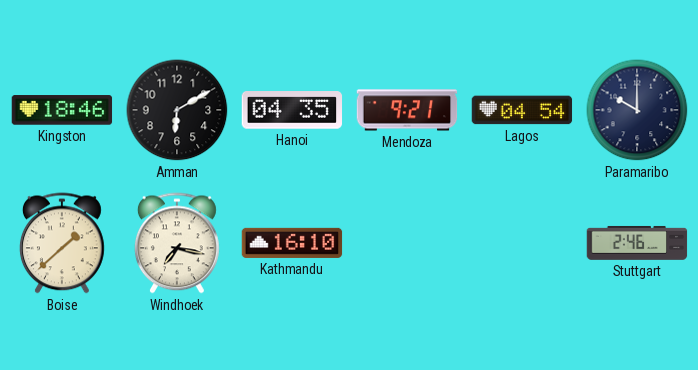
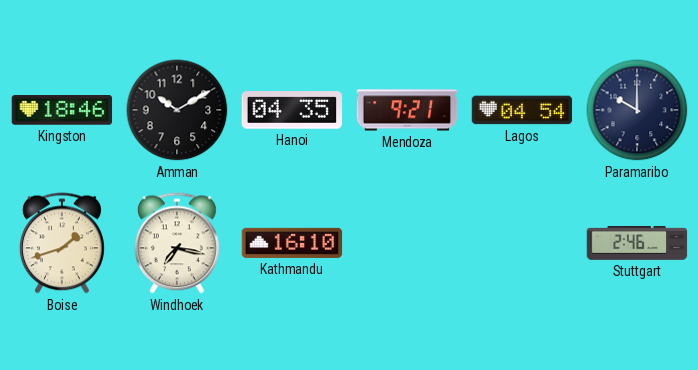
Amman: 6:10 -> 10:10
Boise: 1:38 -> 1:42
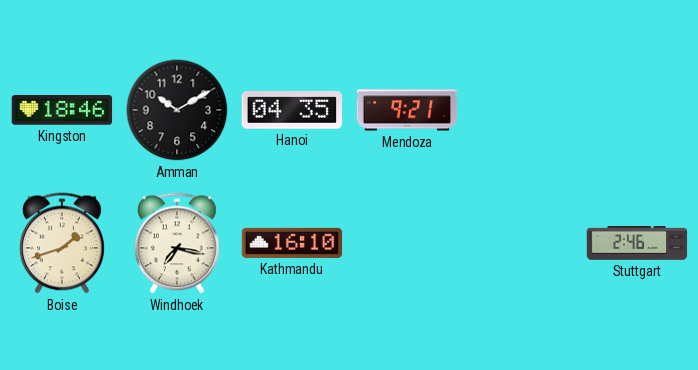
Lagos: 04:54 -> none
Paramaribo: 10:00 -> none
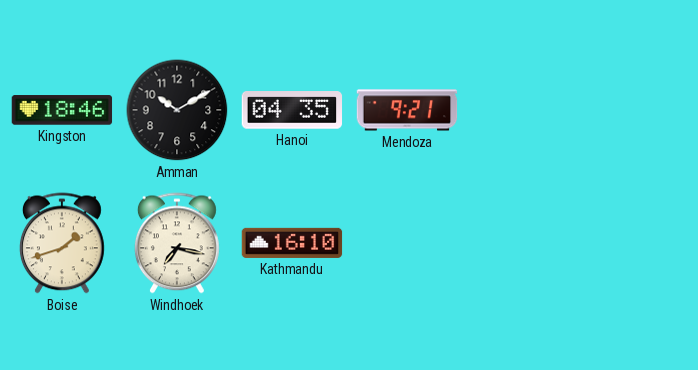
Stuttgart: 2:46 -> none
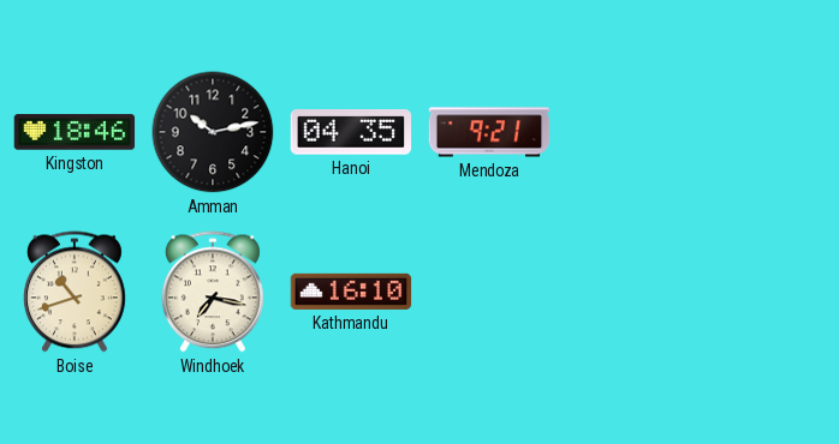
Amman: 10:10 -> 10:13
Boise: 1:42 -> 10:42
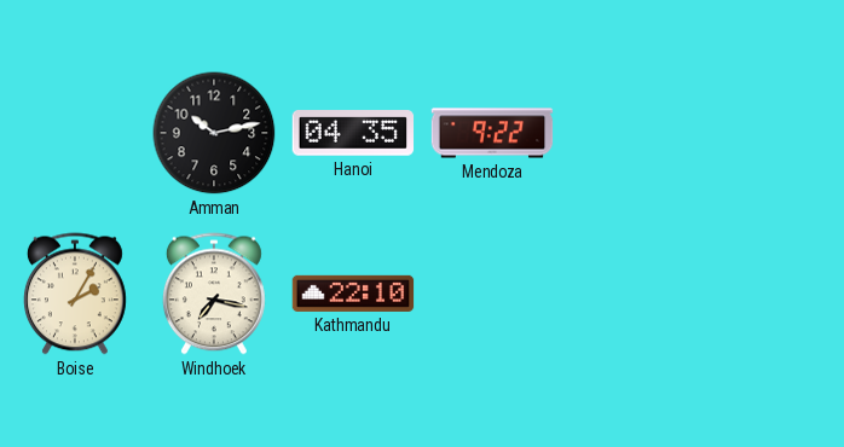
Kingston: 18:46 -> none
Mendoza: 9:21 -> 9:22
Boise: 10:42 -> 2:05
Kathmandu: 16:10 -> 22:10
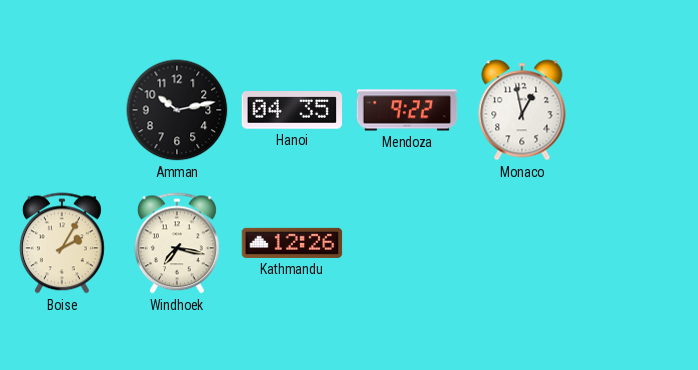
Monaco: none -> 12:58
Kathmandu: 22:10 -> 12:26
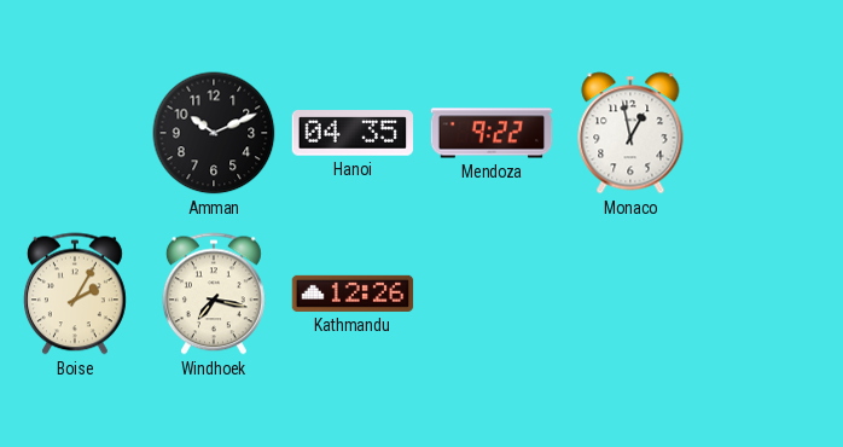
Amman: 10:13 -> 10:11
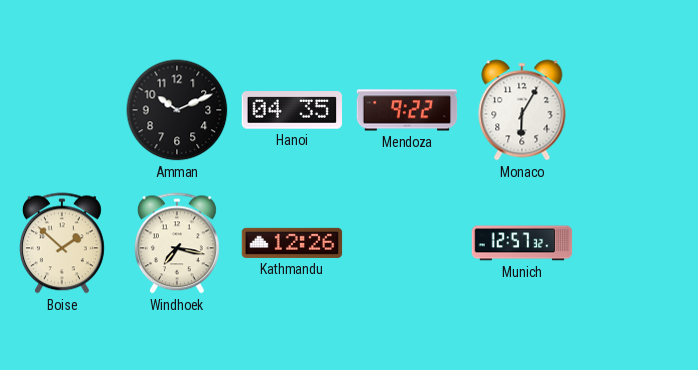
Monaco: 12:58 -> 6:05
Boise: 2:05 -> 1:52
Munich: none -> 12:57
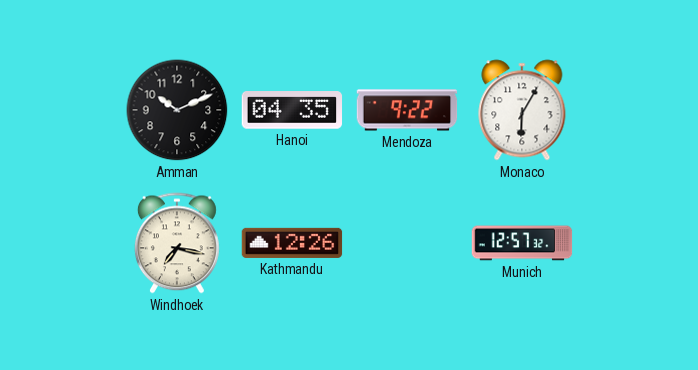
Boise: 1:52 -> none
